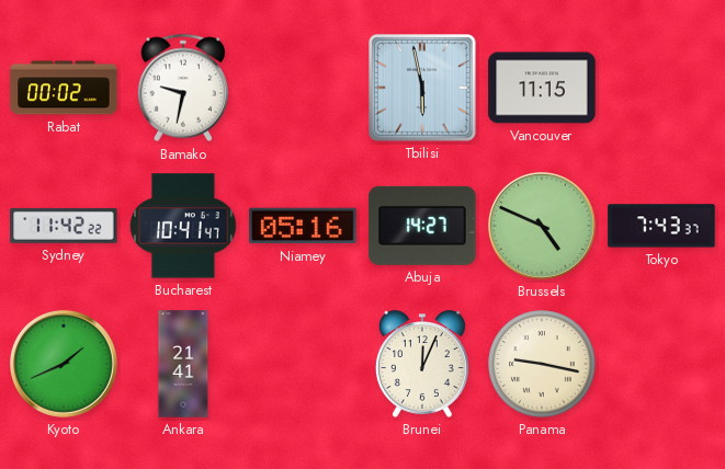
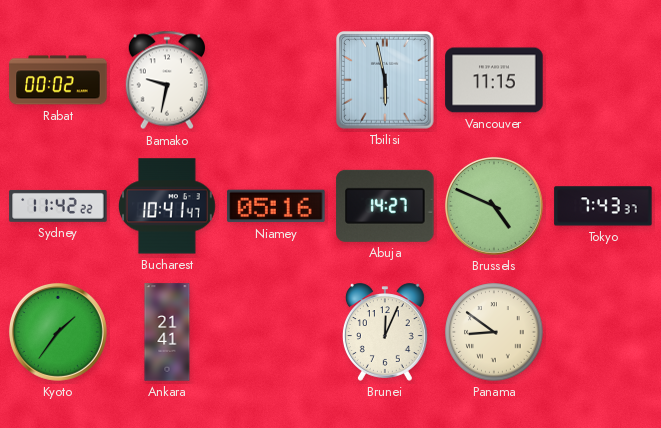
Kyoto: 1:41 -> 1:36
Panama: 9:17 -> 8:51
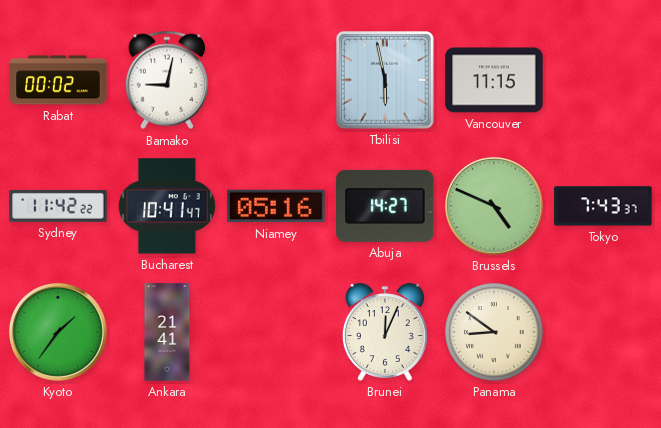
Bamako: 9:32 -> 9:02
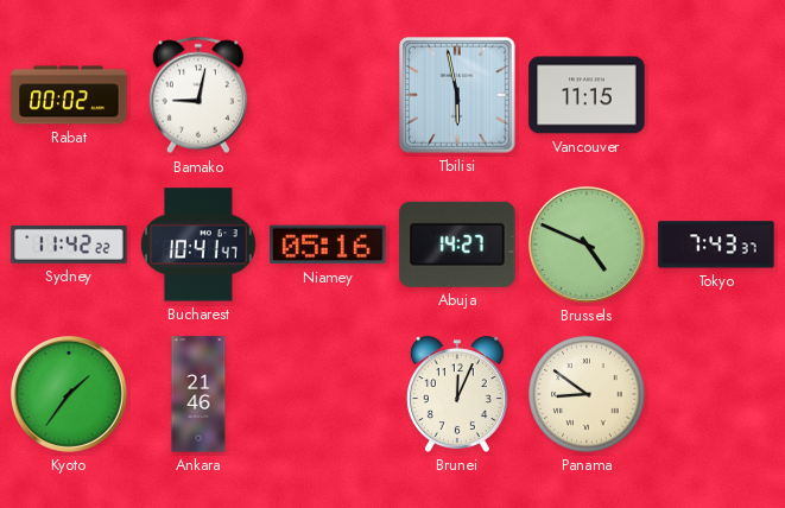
Ankara: 21:41 -> 21:46
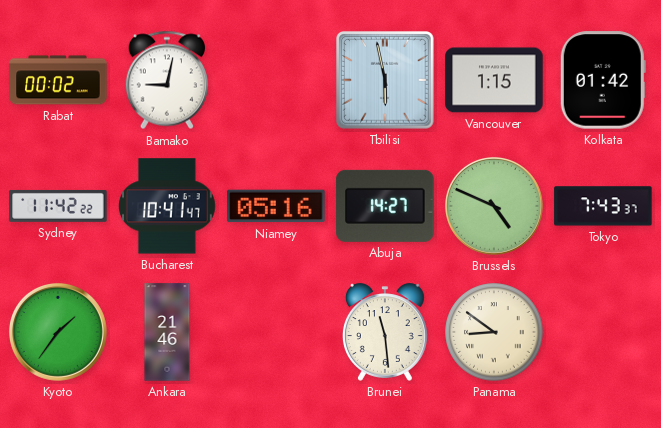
Vancouver: 11:15 -> 1:15
Kolkata: none -> 01:42
Brunei: 12:04 -> 11:29
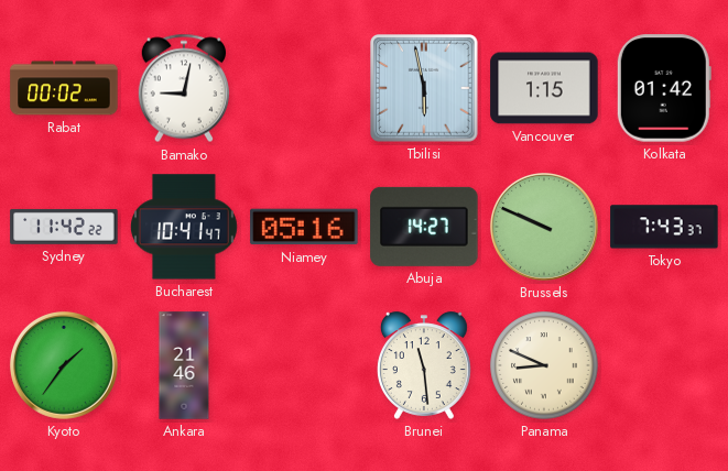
Brussels: 4:49 -> 9:49
Panama: 8:51 -> 8:49
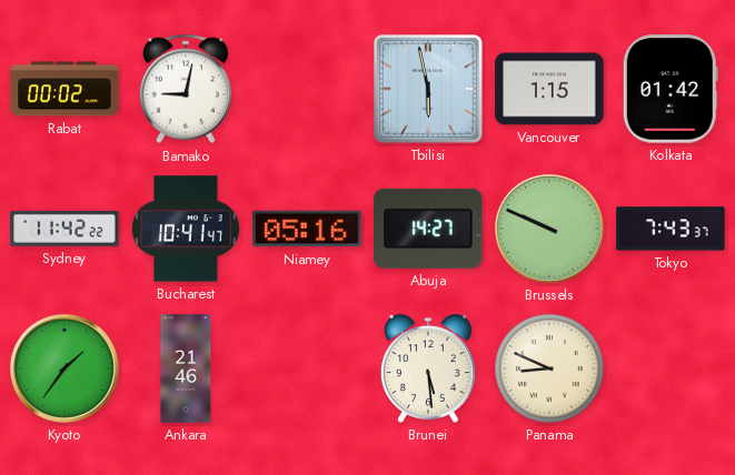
Brunei: 11:29 -> 5:29
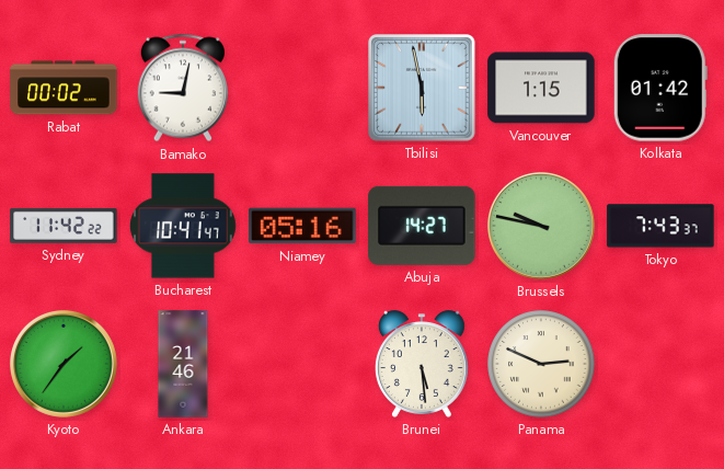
Brussels: 9:49 -> 9:47
Panama: 8:49 -> 2:49
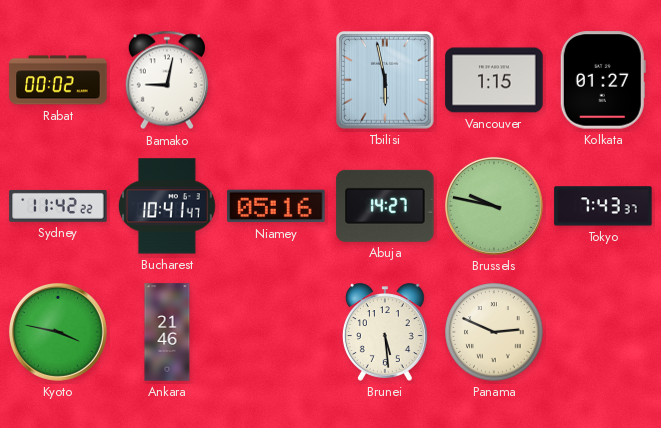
Kolkata: 01:42 -> 01:27
Kyoto: 1:36 -> 3:47
